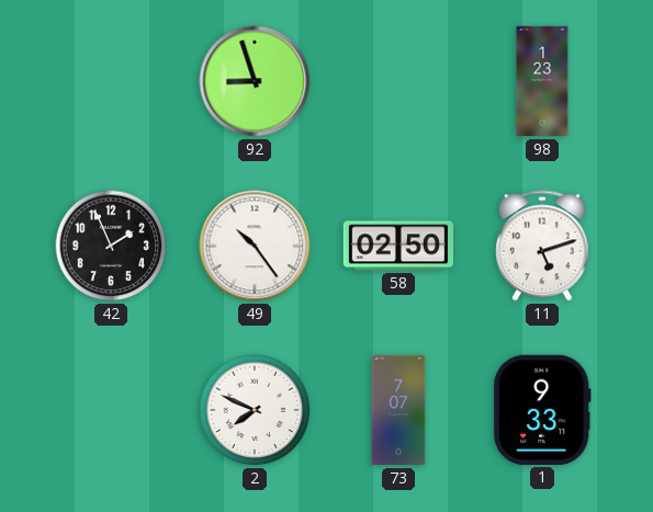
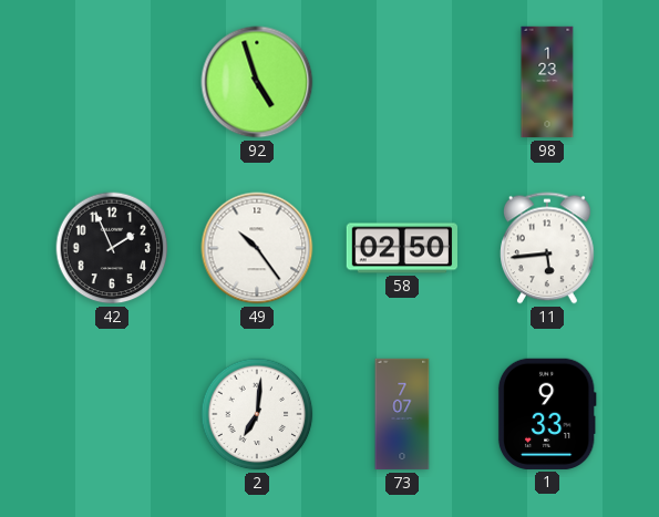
92: 8:57 -> 4:57
11: 5:12 -> 5:44
2: 7:49 -> 7:01
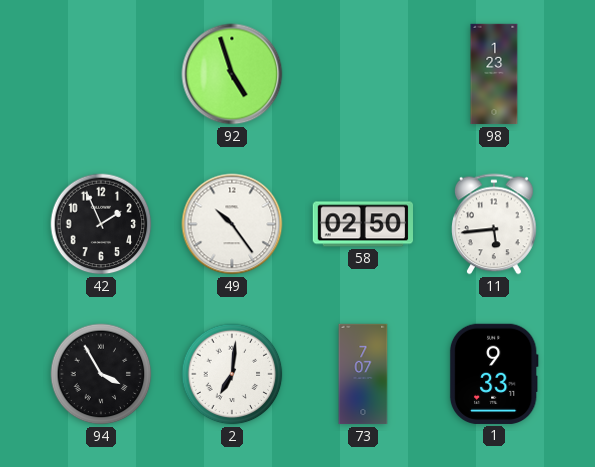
94: none -> 3:55
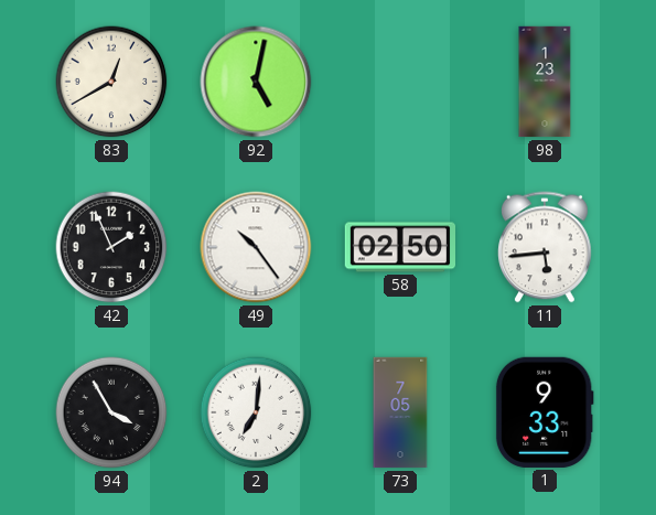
83: none -> 12:40
92: 4:57 -> 5:02
73: 7:07 -> 7:05
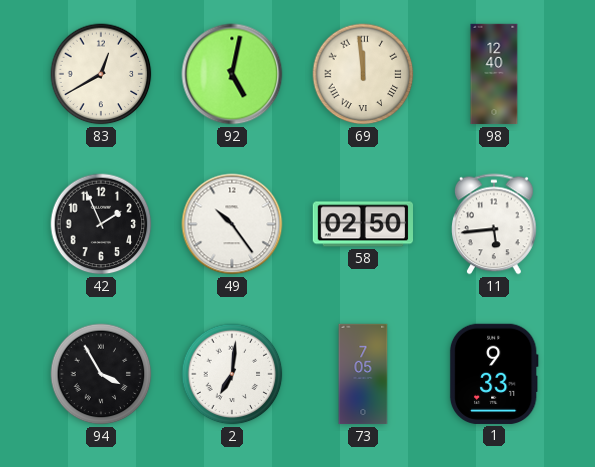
69: none -> 11:59
98: 1:23 -> 12:40
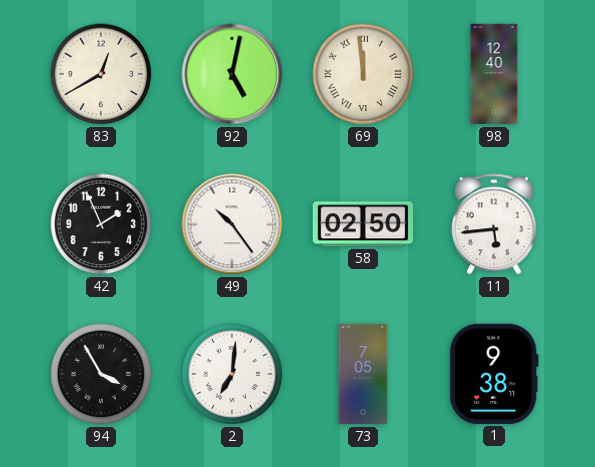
1: 9:33 -> 9:38
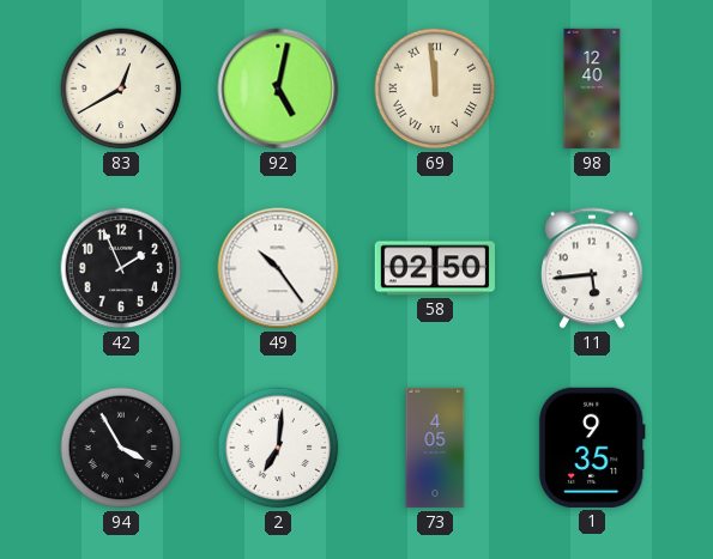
73: 7:05 -> 4:05
1: 9:38 -> 9:35
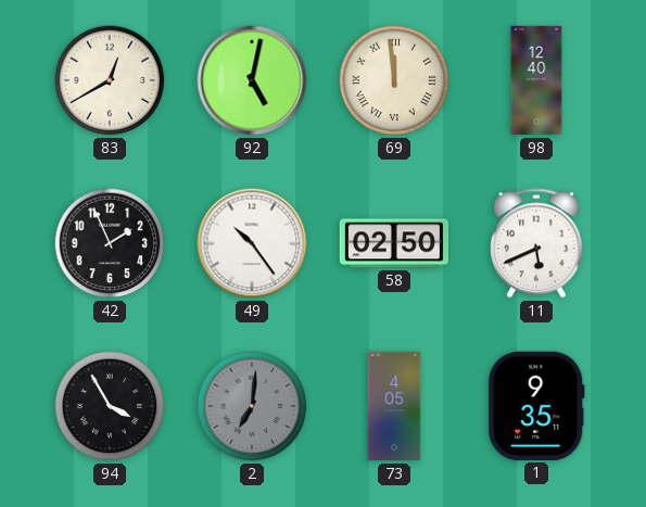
11: 5:44 -> 5:41
2 dial: white -> grey
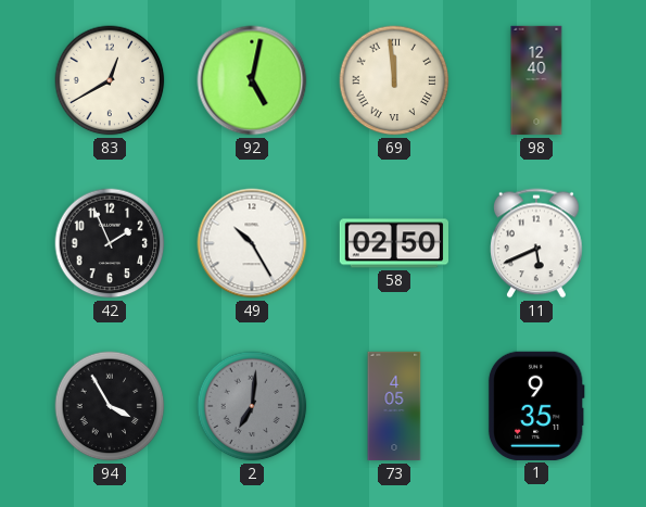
49: 10:24 -> 10:25
